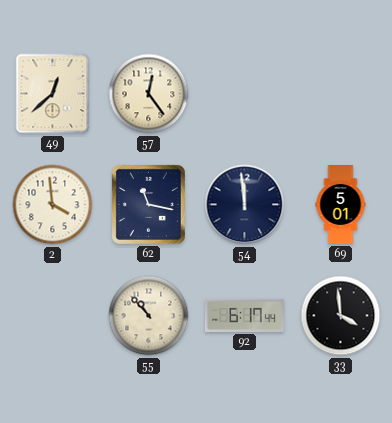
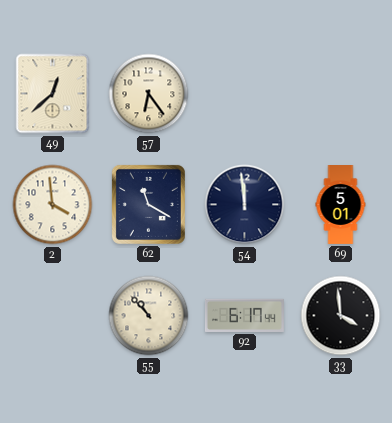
57: 12:24 -> 6:24
62: 11:17 -> 11:20
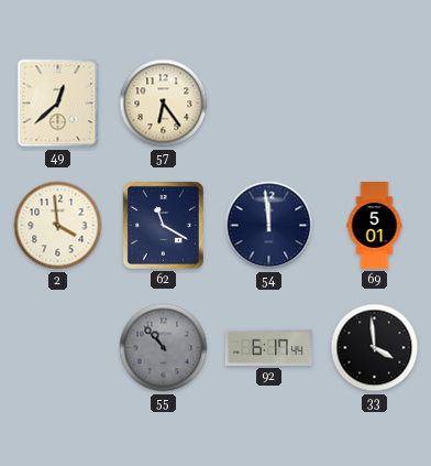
55 dial: cream -> grey
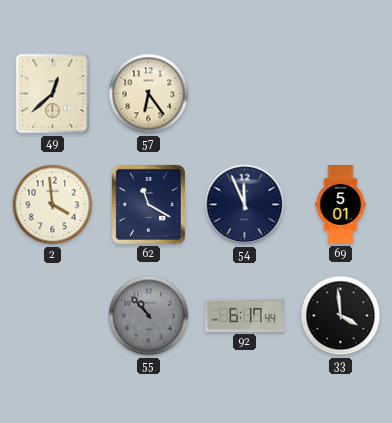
54: 11:59 -> 11:56
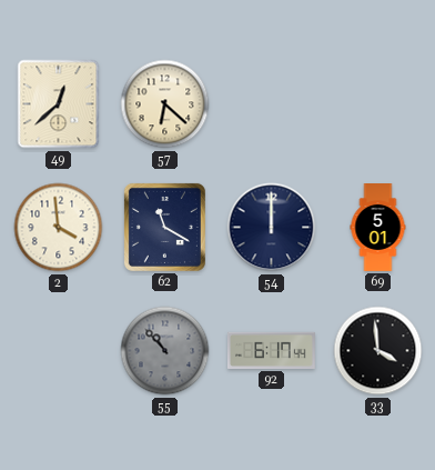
57: 6:24 -> 6:22
54: 11:56 -> 12:00
